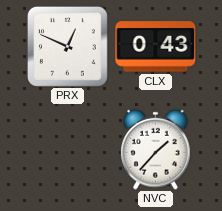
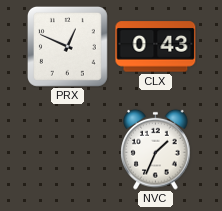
NVC: 1:37 -> 1:34
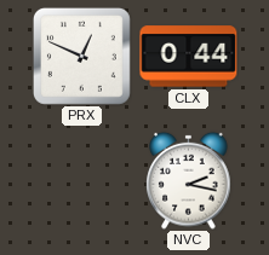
CLX: 0:43 -> 0:44
NVC: 1:34 -> 2:17
